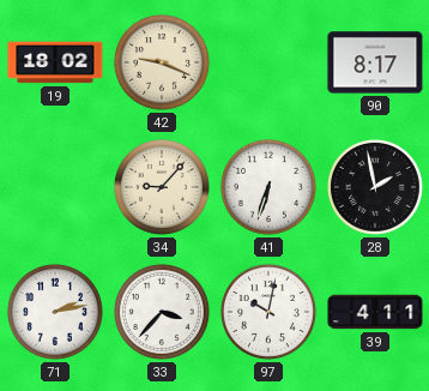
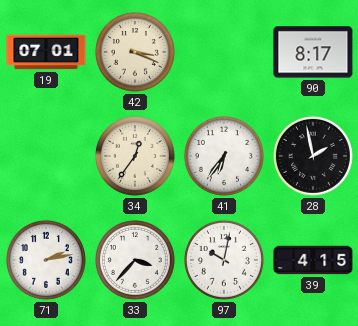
19: 18:02 -> 07:01
42: 9:19 -> 3:19
34: 9:07 -> 12:36
41: 6:33 -> 6:36
39: 4:11 -> 4:15
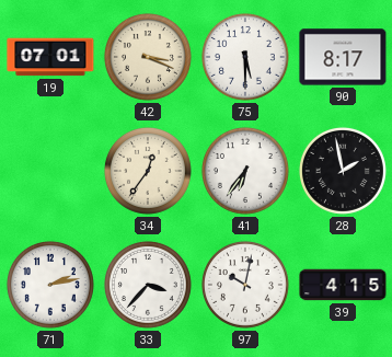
75: none -> 5:30
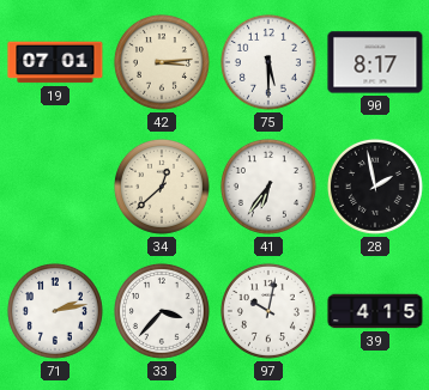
42: 3:19 -> 3:14
34: 12:36 -> 12:38
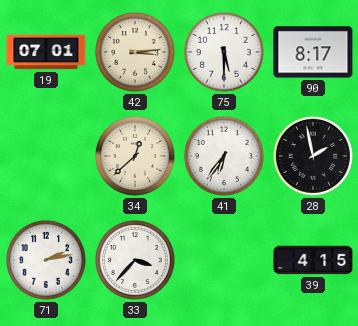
97: 10:02 -> none
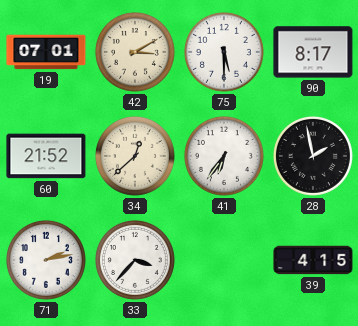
42: 3:14 -> 3:10
60: none -> 21:52
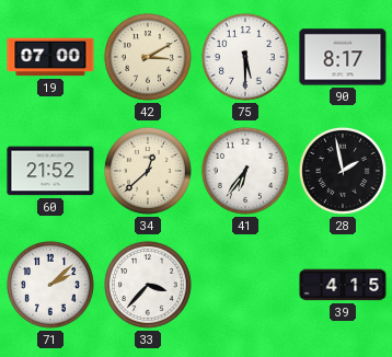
19: 07:01 -> 07:00
71: 2:13 -> 2:08
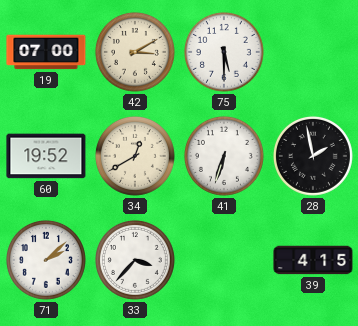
90: 8:17 -> none
60: 21:52 -> 19:52
34: 12:38 -> 12:40
41: 6:36 -> 6:33
